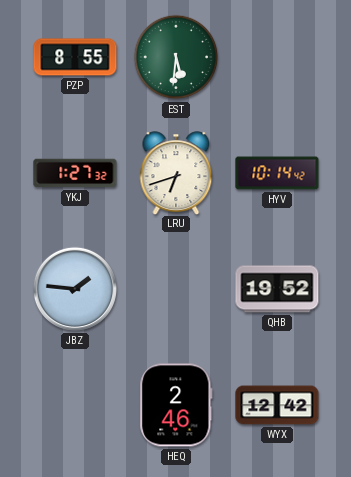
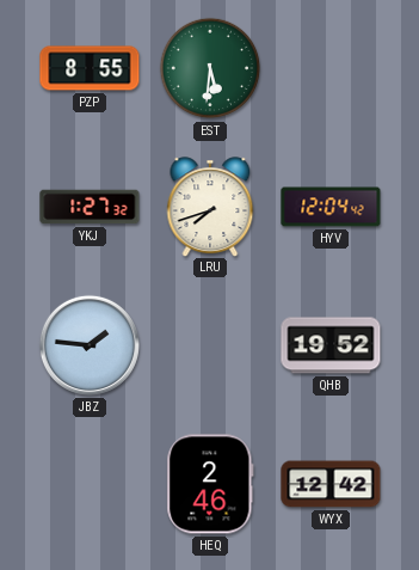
LRU: 6:42 -> 7:42
HYV: 10:14 -> 12:04
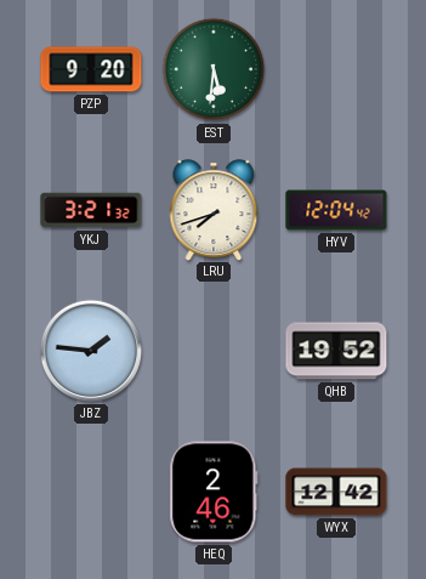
PZP: 8:55 -> 9:20
YKJ: 1:27 -> 3:21
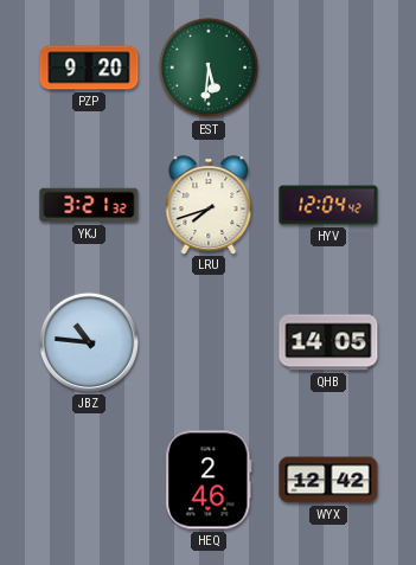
JBZ: 1:46 -> 10:46
QHB: 19:52 -> 14:05
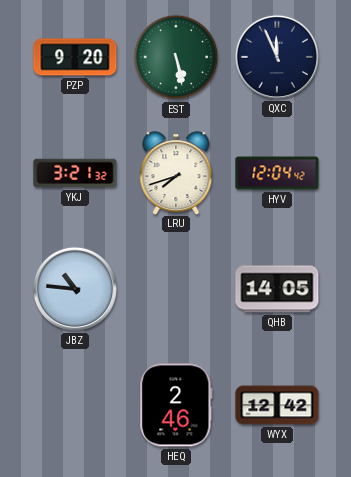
EST: 5:31 -> 5:28
QXC: none -> 11:56
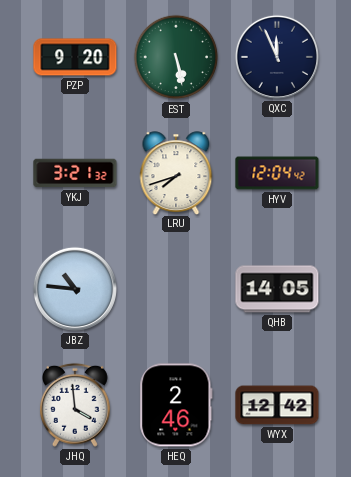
JHQ: none -> 3:59
